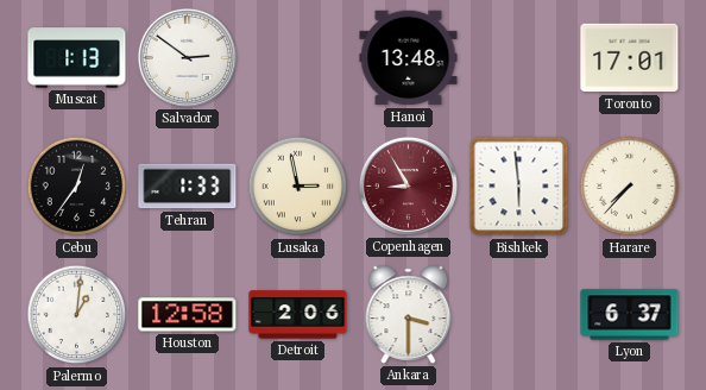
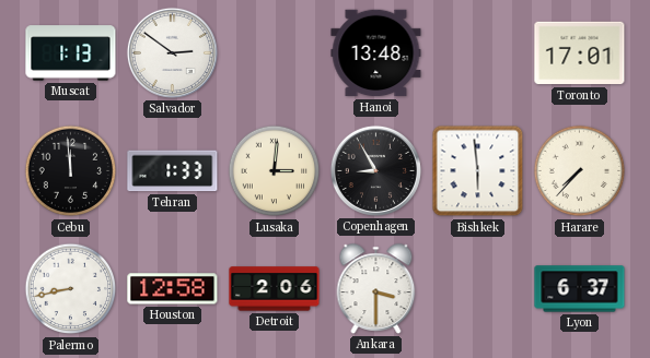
Cebu: 12:36 -> 11:59
Lusaka: 2:58 -> 3:01
Copenhagen dial: burgundy -> black
Palermo: 1:01 -> 8:43
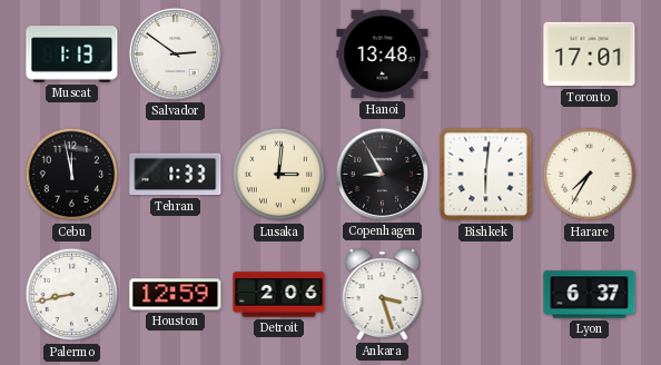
Cebu: 11:59 -> 11:58
Bishkek: 5:59 -> 6:01
Harare: 7:37 -> 7:35
Houston: 12:58 -> 12:59
Ankara: 3:30 -> 3:27
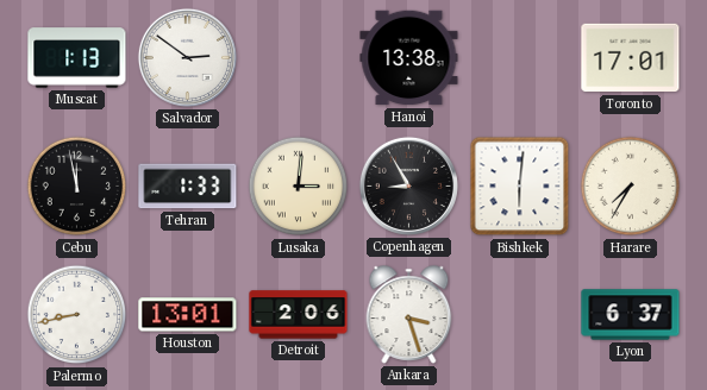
Hanoi: 13:48 -> 13:38
Houston: 12:59 -> 13:01
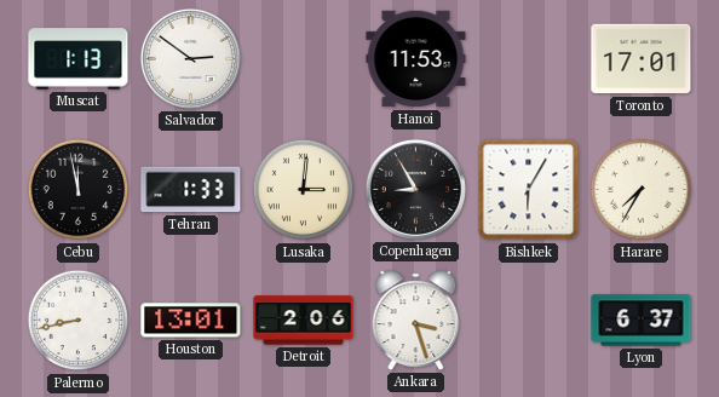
Hanoi: 13:38 -> 11:53
Bishkek: 6:01 -> 6:05
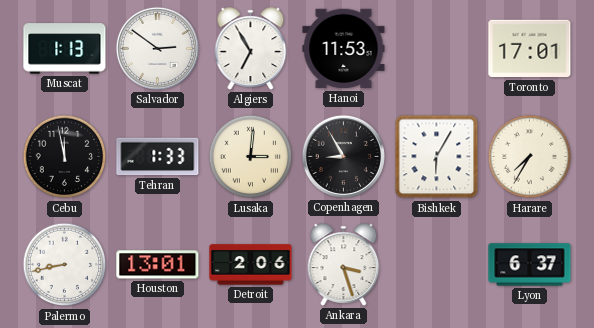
Algiers: none -> 6:55
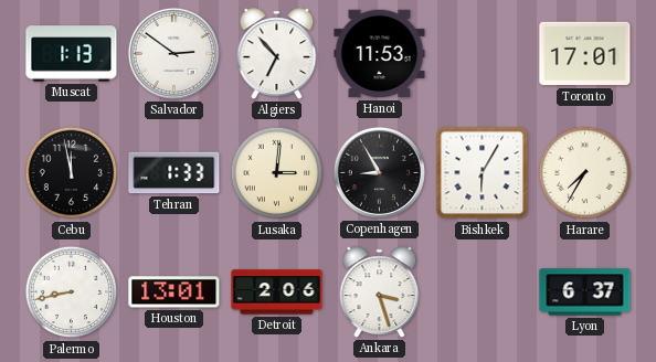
Algiers: 6:55 -> 6:53
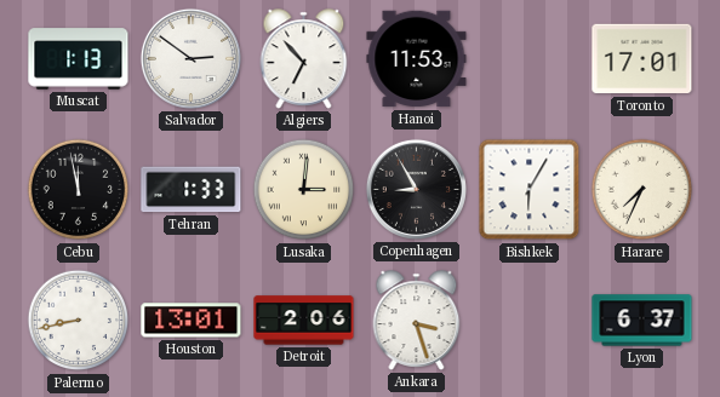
Harare: 7:35 -> 7:34
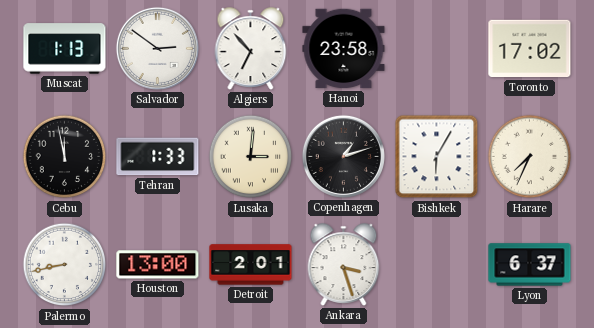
Hanoi: 11:53 -> 23:58
Toronto: 17:01 -> 17:02
Copenhagen: 8:55 -> 1:12
Houston: 13:01 -> 13:00
Detroit: 2:06 -> 2:01
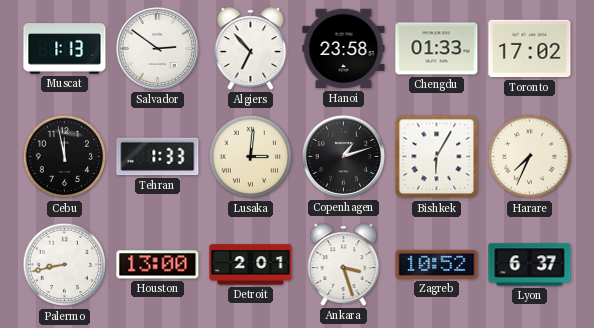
Chengdu: none -> 01:33
Zagreb: none -> 10:52
